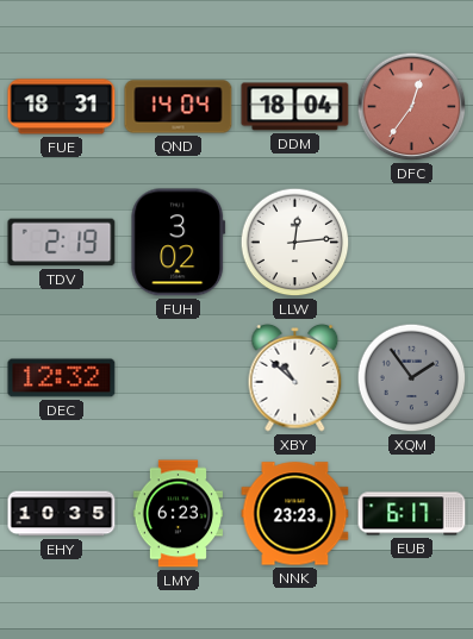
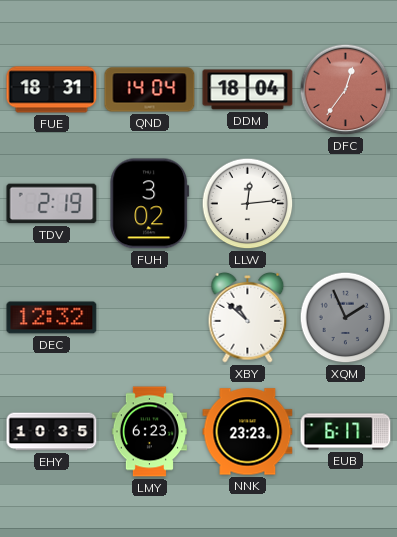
XQM: 1:54 -> 1:56
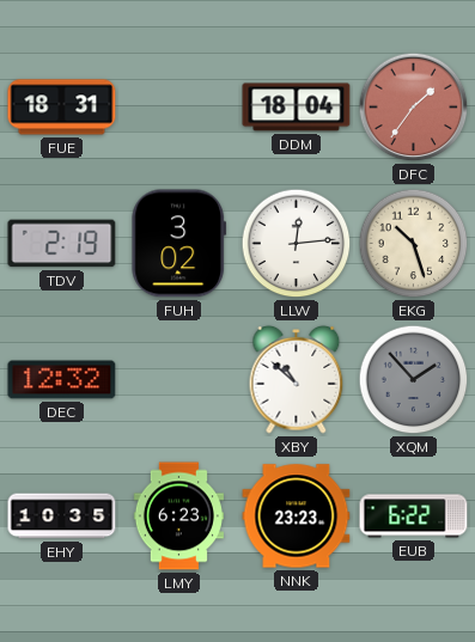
QND: 14:04 -> none
DFC: 12:36 -> 1:36
EKG: none -> 10:27
XQM: 1:56 -> 1:53
EUB: 6:17 -> 6:22
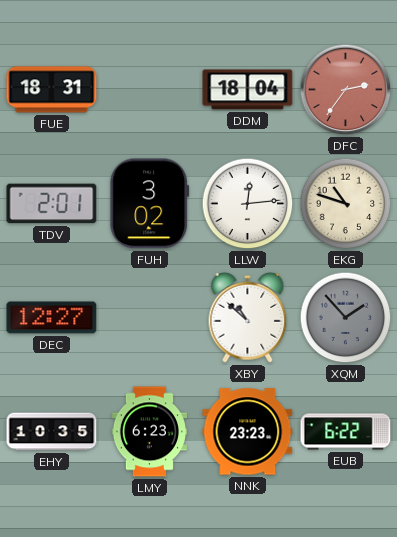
DFC: 1:36 -> 2:36
TDV: 2:19 -> 2:01
EKG: 10:27 -> 10:48
DEC: 12:32 -> 12:27
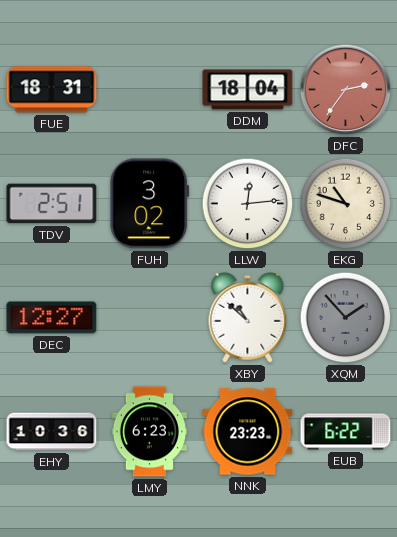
TDV: 2:01 -> 2:51
EHY: 10:35 -> 10:36
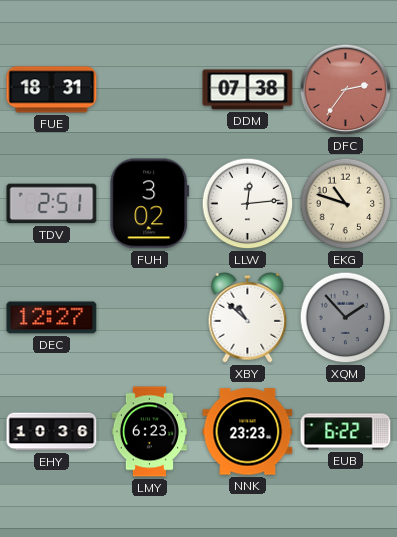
DDM: 18:04 -> 07:38
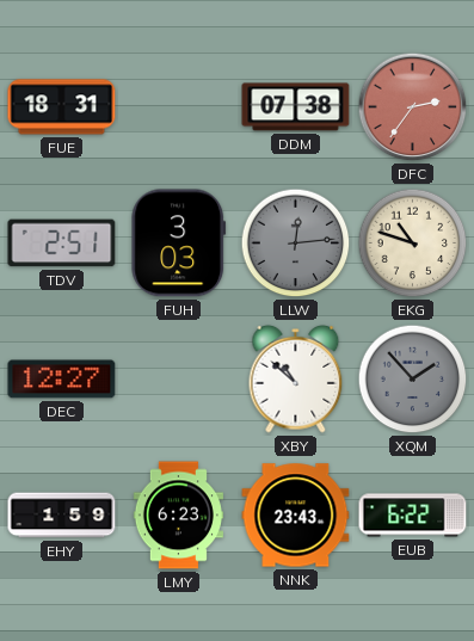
FUH: 3:02 -> 3:03
LLW dial: white -> grey
EHY: 10:36 -> 1:59
NNK: 23:23 -> 23:43
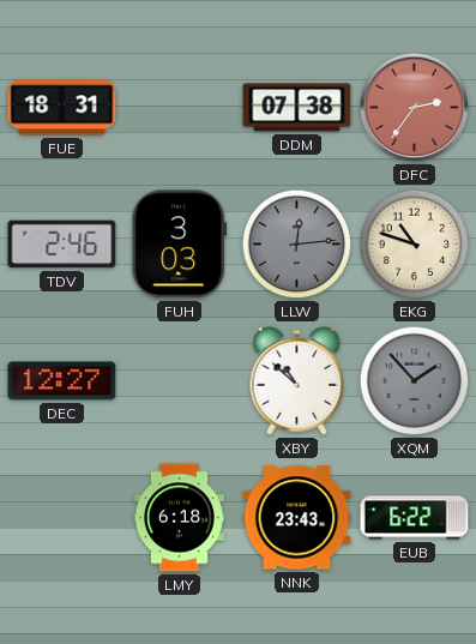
TDV: 2:51 -> 2:46
EHY: 1:59 -> none
LMY: 6:23 -> 6:18
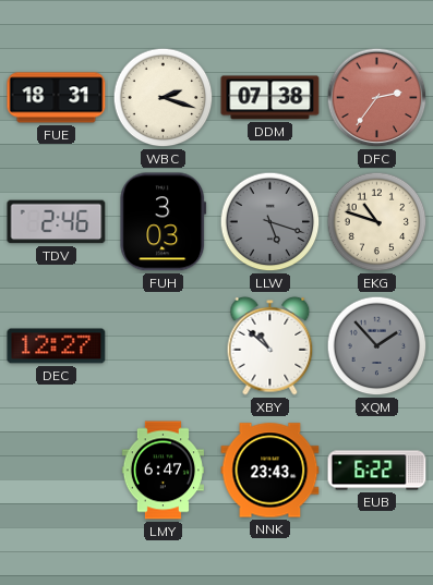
WBC: none -> 2:18
LLW: 12:14 -> 5:18
LMY: 6:18 -> 6:47
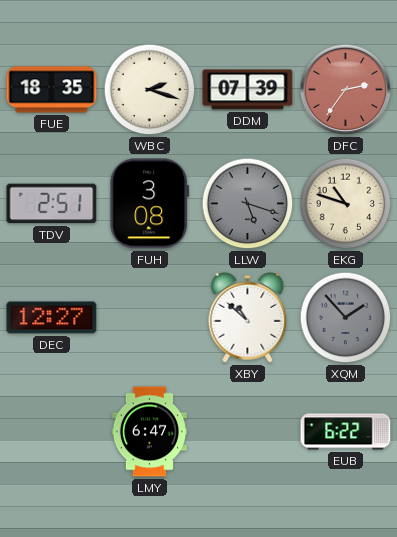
FUE: 18:31 -> 18:35
DDM: 07:38 -> 07:39
TDV: 2:46 -> 2:51
FUH: 3:03 -> 3:08
NNK: 23:43 -> none
